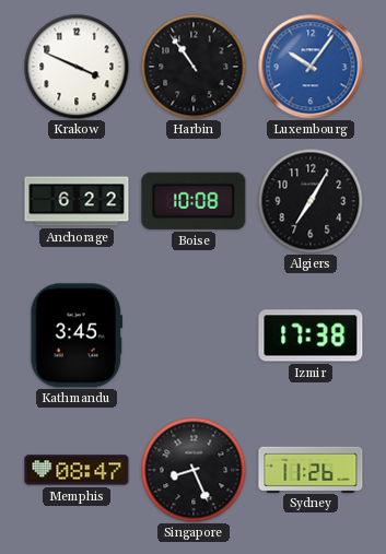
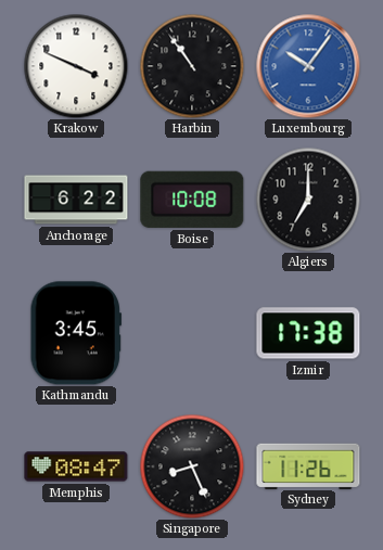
Algiers: 7:05 -> 7:00
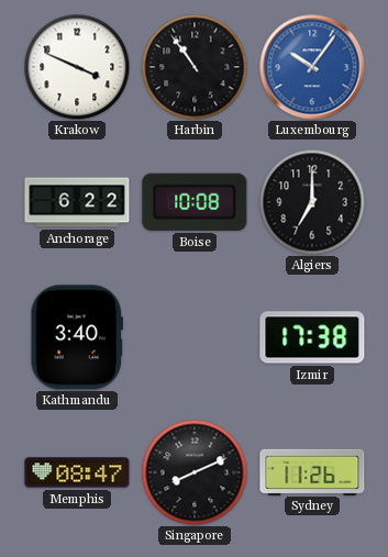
Kathmandu: 3:45 -> 3:40
Singapore: 8:26 -> 8:11
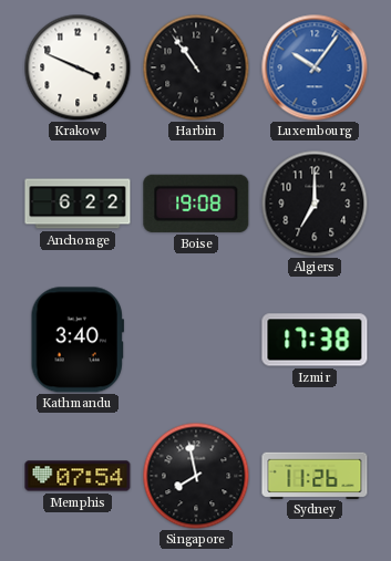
Boise: 10:08 -> 19:08
Memphis: 08:47 -> 07:54
Singapore: 8:11 -> 7:58
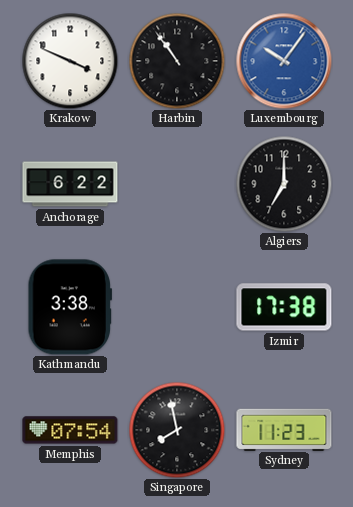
Boise: 19:08 -> none
Kathmandu: 3:40 -> 3:38
Sydney: 11:26 -> 11:23
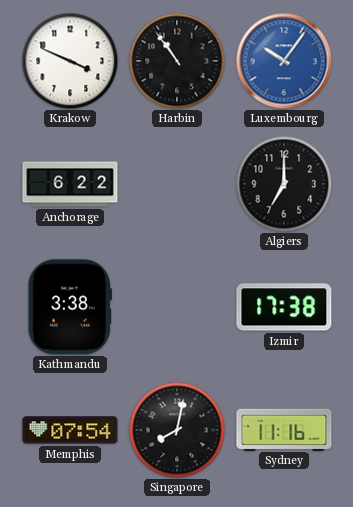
Singapore: 7:58 -> 8:02
Sydney: 11:23 -> 11:16
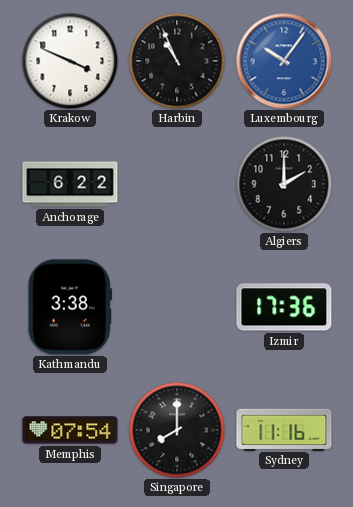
Harbin: 10:54 -> 10:56
Algiers: 7:00 -> 2:00
Izmir: 17:38 -> 17:36
Singapore: 8:02 -> 8:00
